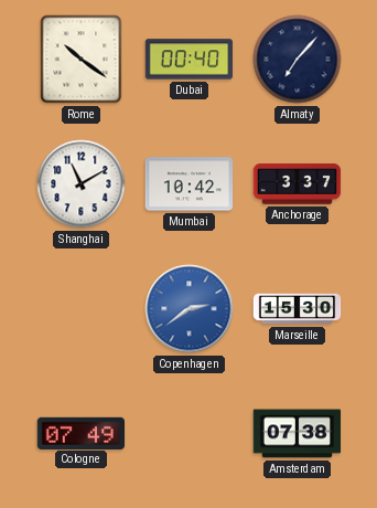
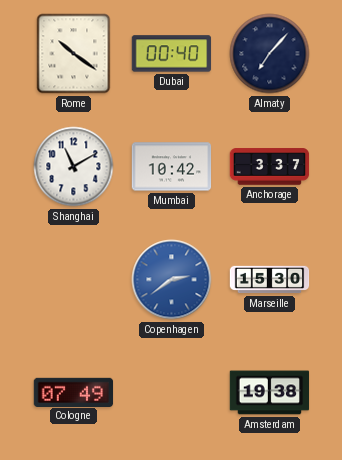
Amsterdam: 07:38 -> 19:38
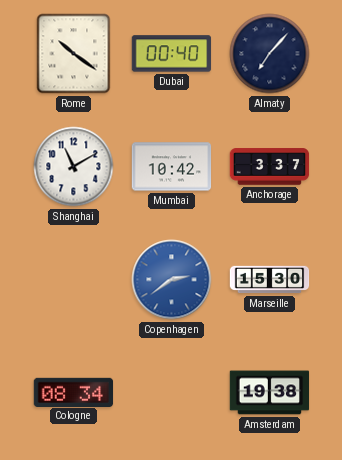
Cologne: 07:49 -> 08:34
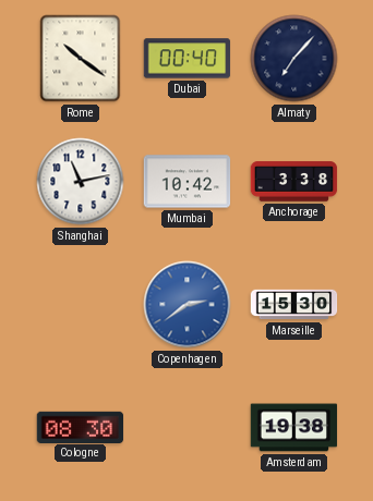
Shanghai: 11:10 -> 11:13
Anchorage: 3:37 -> 3:38
Cologne: 08:34 -> 08:30
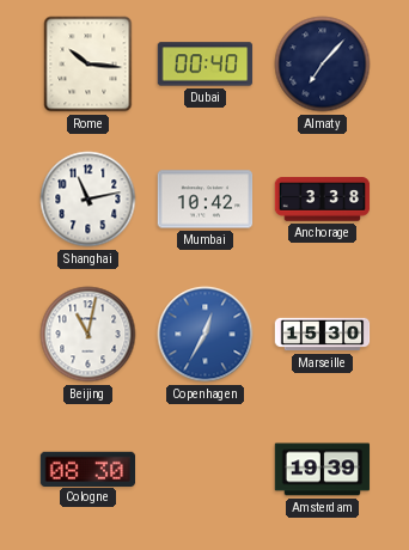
Rome: 10:21 -> 10:16
Beijing: none -> 11:02
Copenhagen: 2:39 -> 12:35
Amsterdam: 19:38 -> 19:39
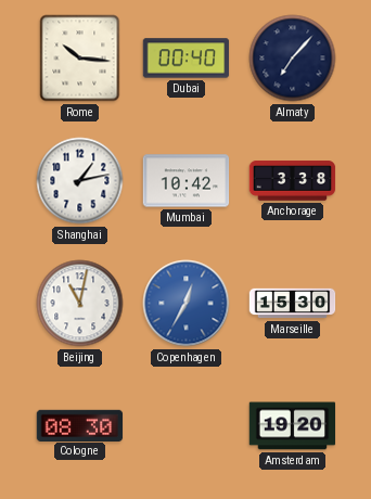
Shanghai: 11:13 -> 1:13
Amsterdam: 19:39 -> 19:20
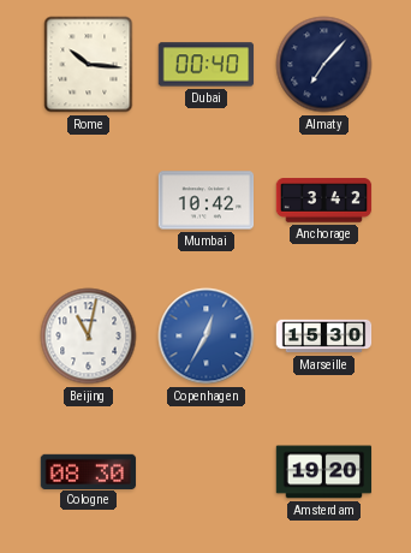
Shanghai: 1:13 -> none
Anchorage: 3:38 -> 3:42
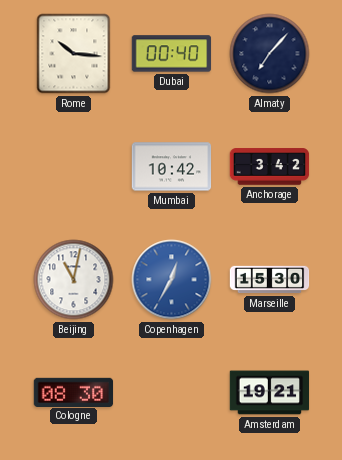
Amsterdam: 19:20 -> 19:21
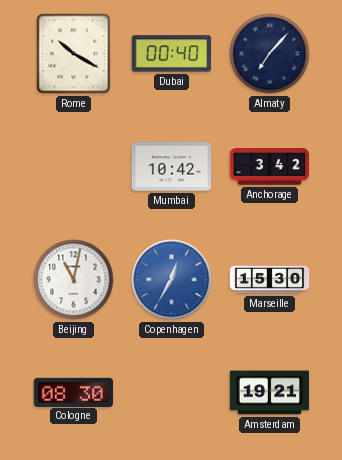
Rome: 10:16 -> 10:20
